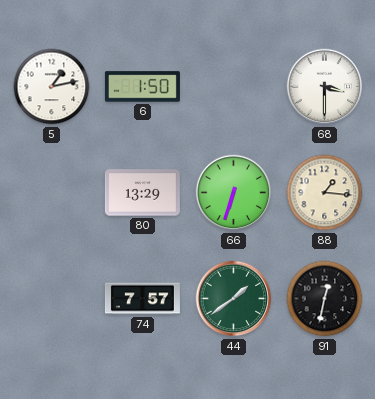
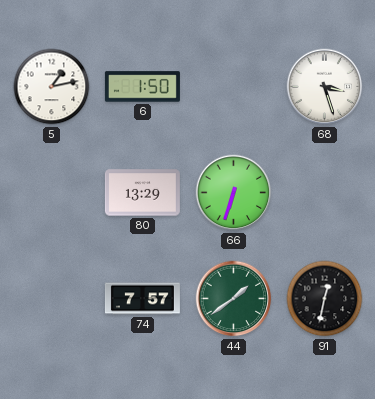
68: 3:30 -> 3:27
88: 1:16 -> none
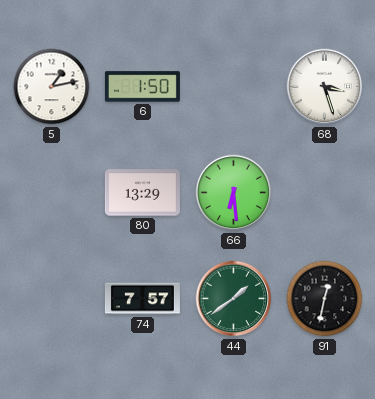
66: 6:33 -> 6:29
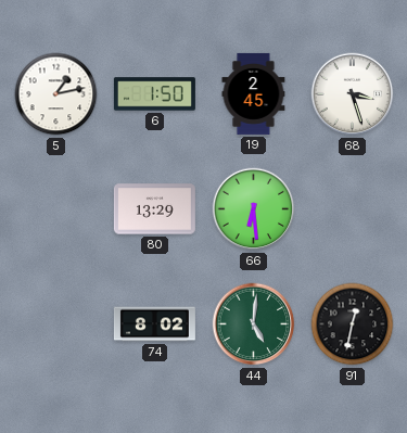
19: none -> 2:45
74: 7:57 -> 8:02
44: 1:39 -> 5:01
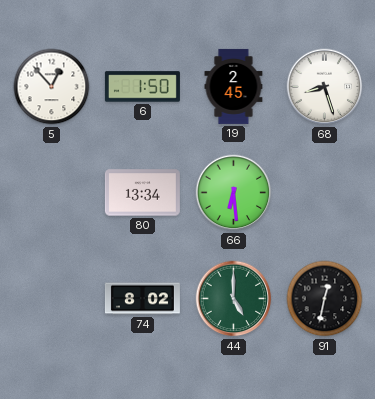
5: 1:13 -> 12:53
68: 3:27 -> 8:27
80: 13:29 -> 13:34
44: 5:01 -> 5:00
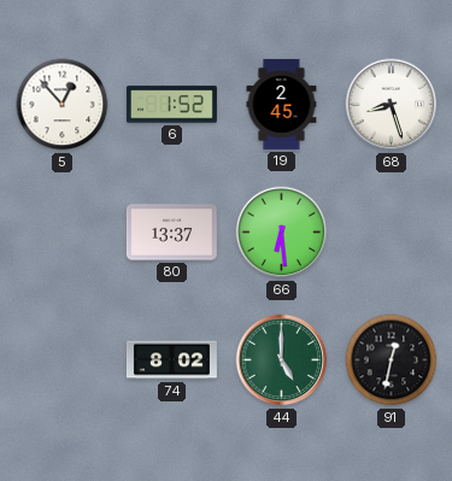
6: 1:50 -> 1:52
80: 13:34 -> 13:37
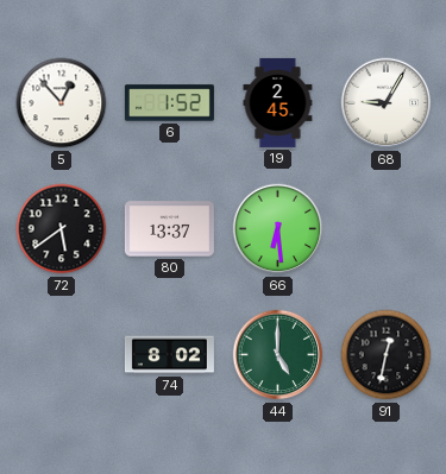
68: 8:27 -> 9:05
72: none -> 5:39
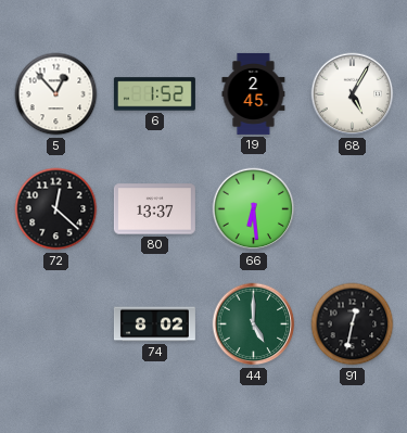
68: 9:05 -> 5:05
72: 5:39 -> 12:22
